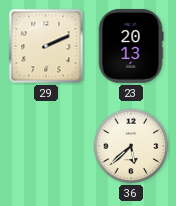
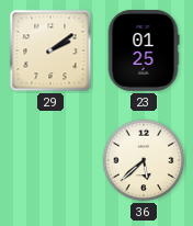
29: 2:11 -> 2:09
23: 20:13 -> 01:25
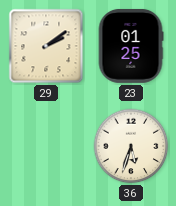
36: 5:38 -> 5:33
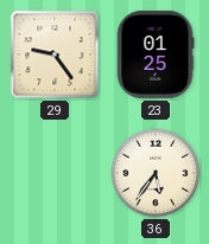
29: 2:09 -> 9:24
36: 5:33 -> 5:36
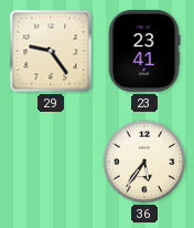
23: 01:25 -> 23:41
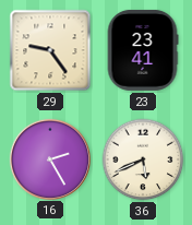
16: none -> 2:25
36: 5:36 -> 5:41
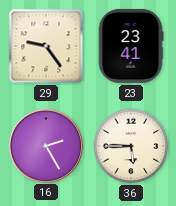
36: 5:41 -> 5:45
